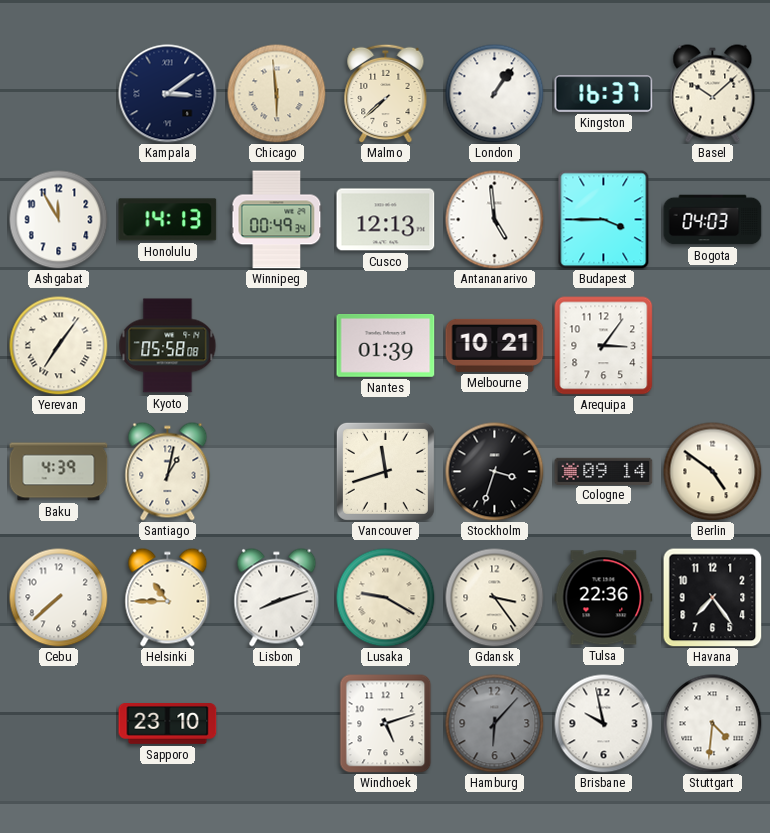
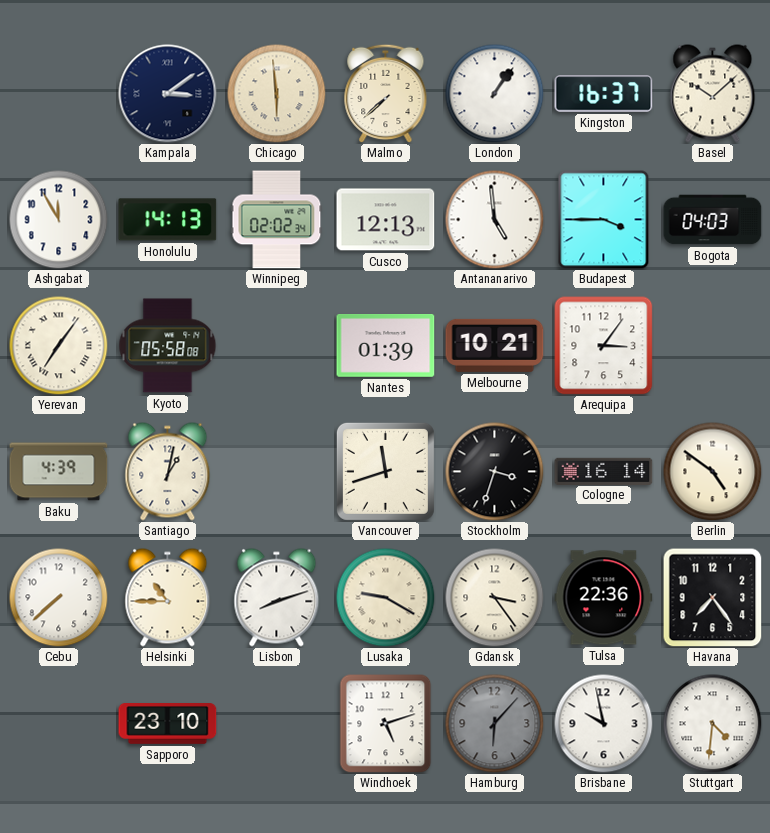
Winnipeg: 00:49 -> 02:02
Cologne: 09:14 -> 16:14
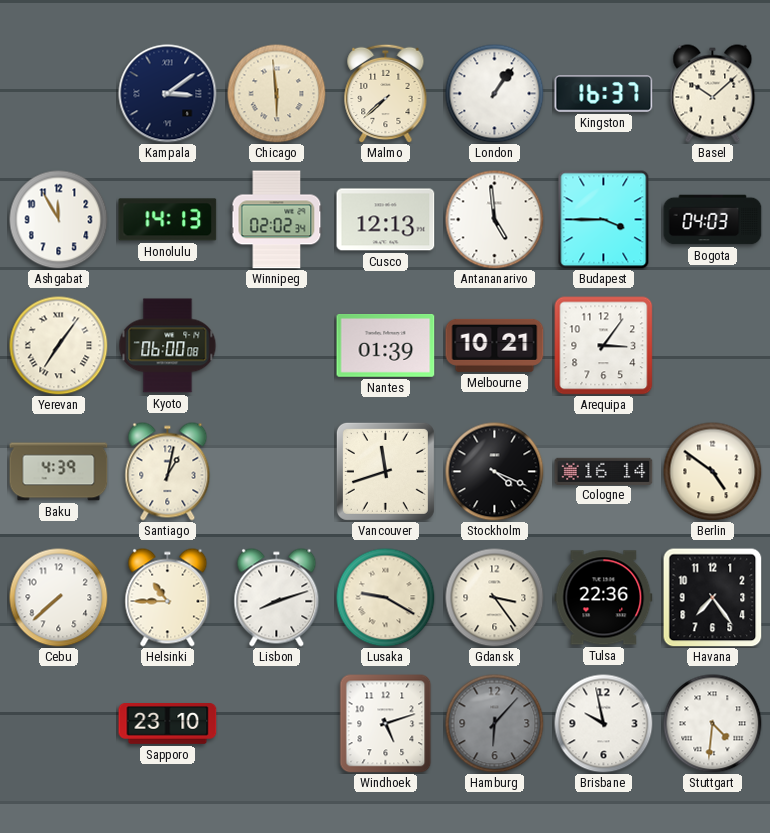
Kyoto: 05:58 -> 06:00
Stockholm: 3:33 -> 4:19
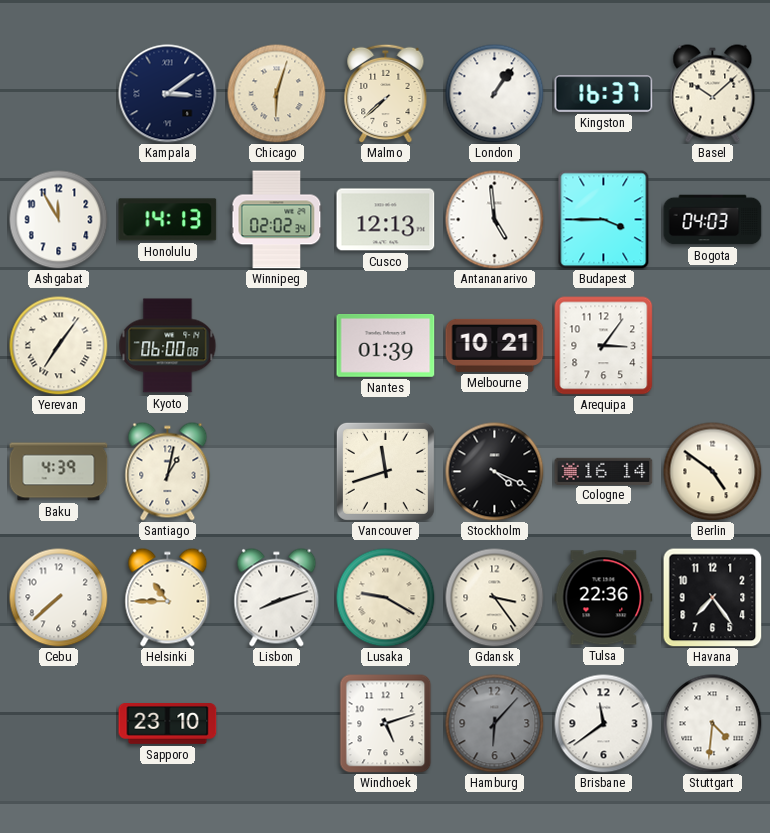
Chicago: 5:59 -> 6:03
Brisbane: 9:58 -> 11:39
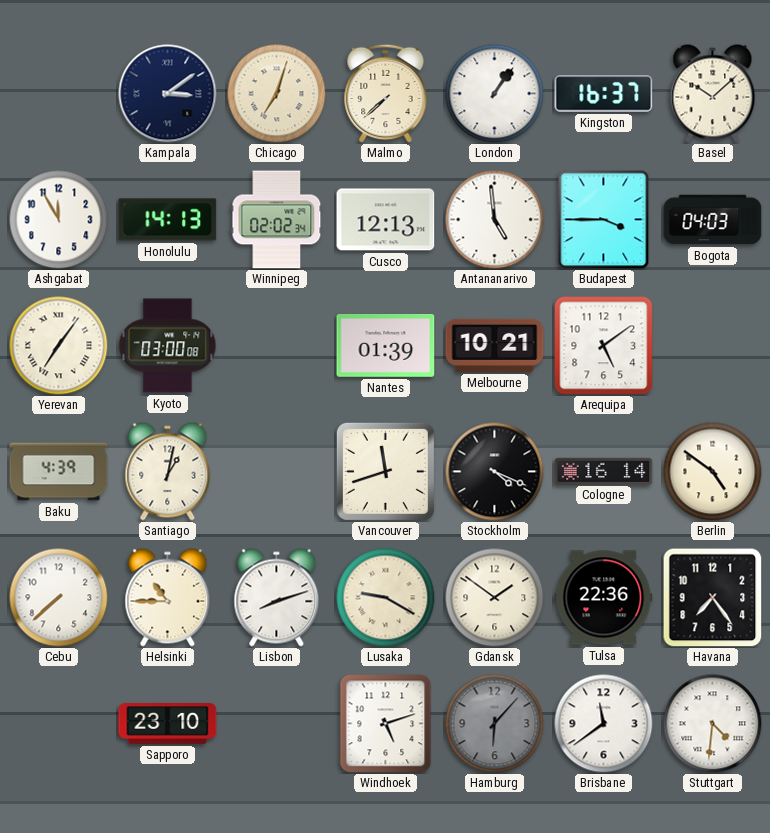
Chicago: 6:03 -> 7:03
Kyoto: 06:00 -> 03:00
Arequipa: 3:06 -> 5:09
Gdansk: 3:24 -> 1:51
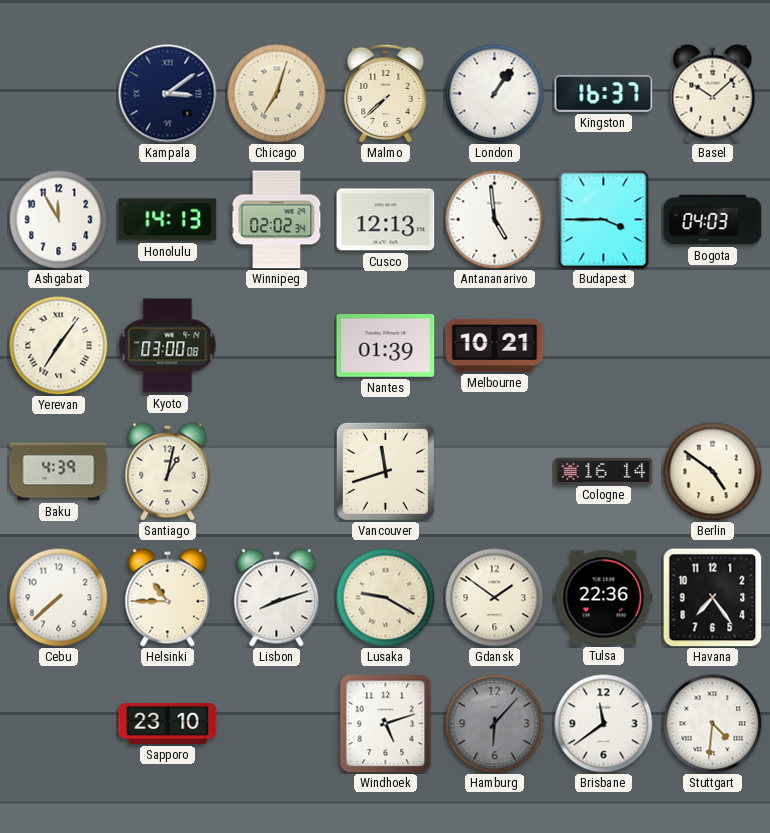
Arequipa: 5:09 -> none
Stockholm: 4:19 -> none
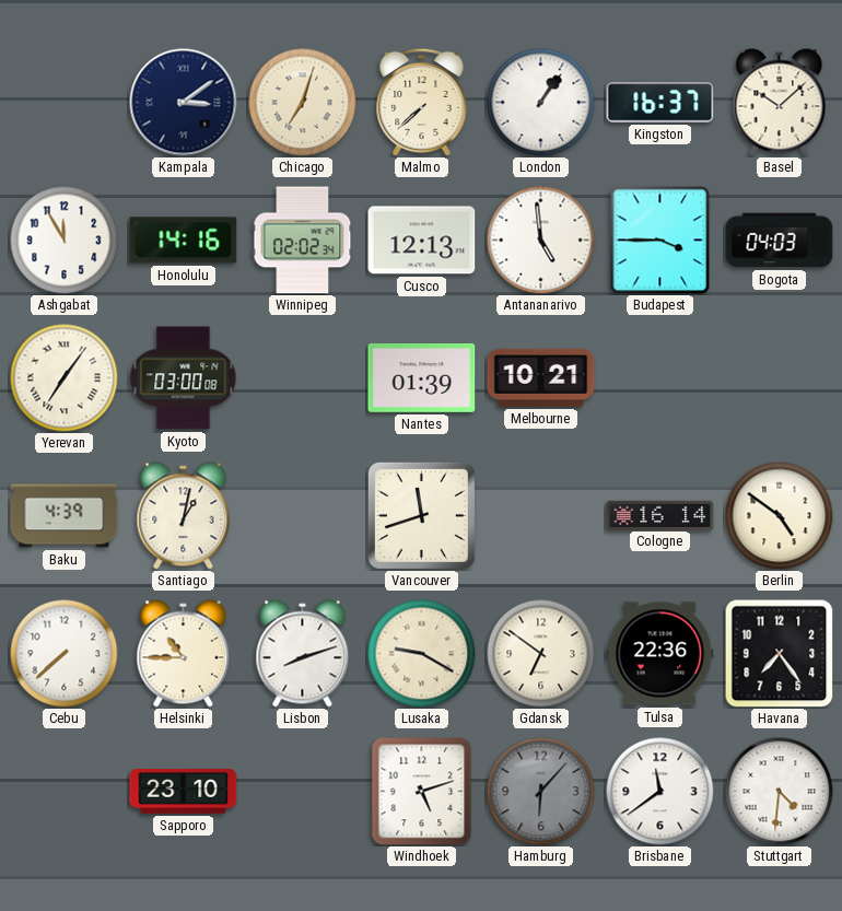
Honolulu: 14:13 -> 14:16
Gdansk: 1:51 -> 6:51
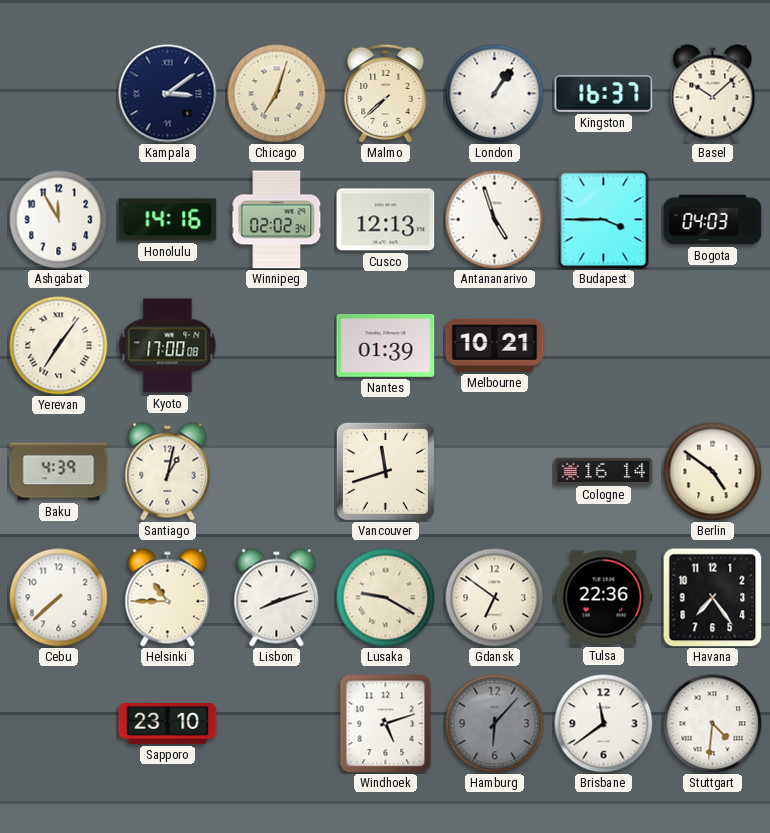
Antananarivo: 4:59 -> 4:57
Kyoto: 03:00 -> 17:00
